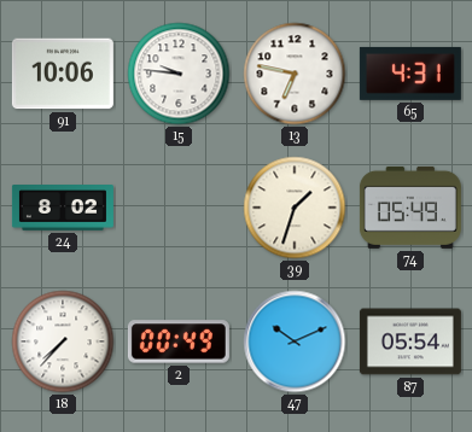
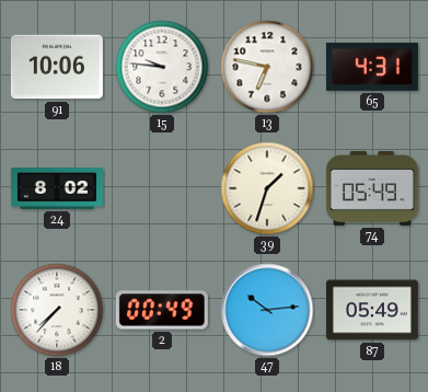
47: 10:11 -> 10:14
87: 05:54 -> 05:49
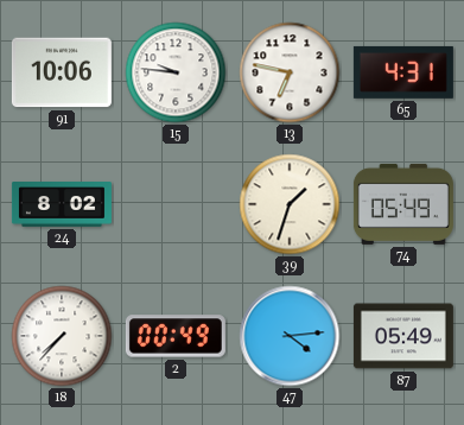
47: 10:14 -> 4:14
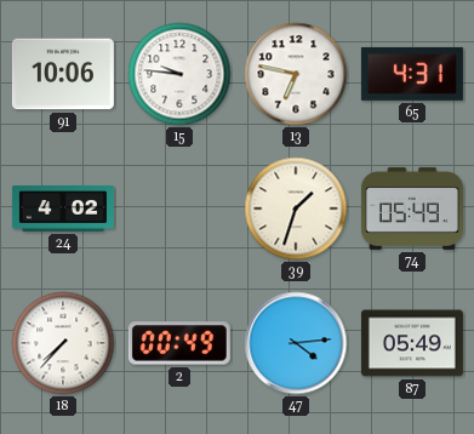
24: 8:02 -> 4:02
